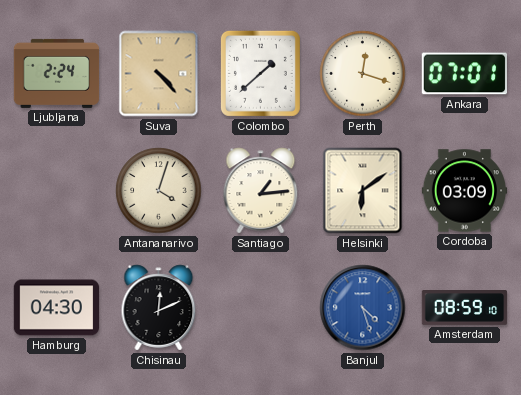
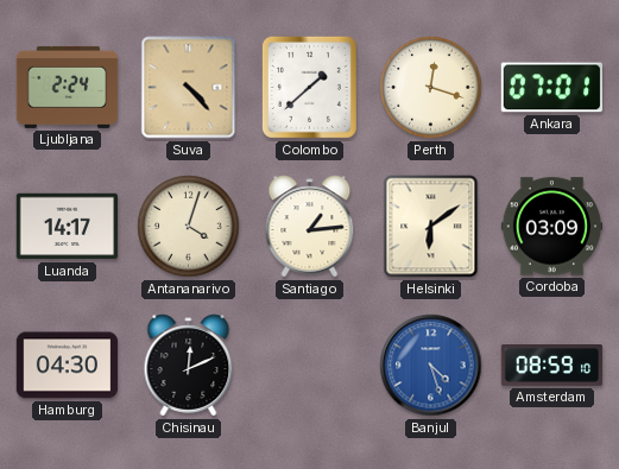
Luanda: none -> 14:17
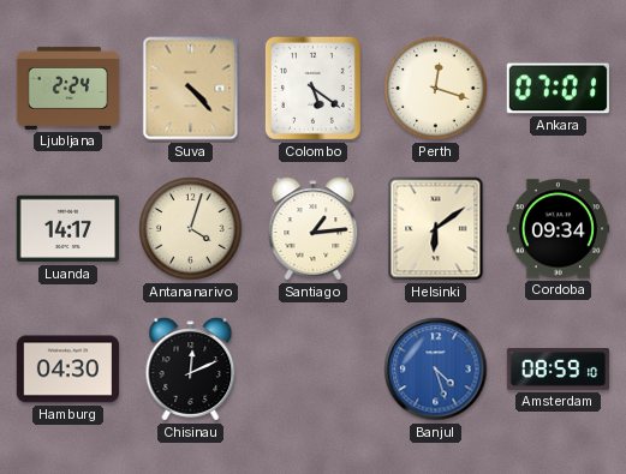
Colombo: 1:38 -> 5:21
Cordoba: 03:09 -> 09:34
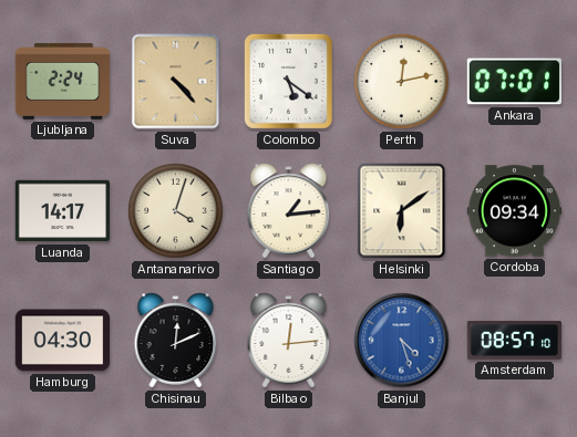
Perth: 12:18 -> 12:13
Bilbao: none -> 12:14
Amsterdam: 08:59 -> 08:57
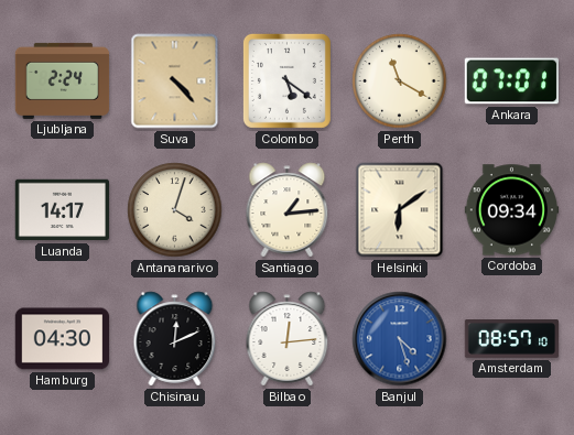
Perth: 12:13 -> 11:20
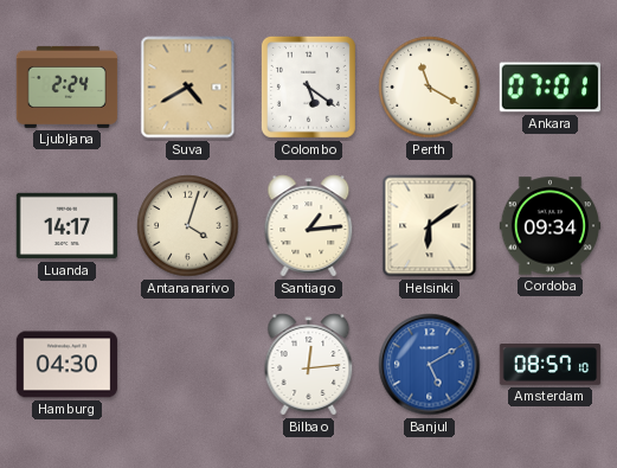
Suva: 4:23 -> 4:40
Chisinau: 12:11 -> none
Banjul: 4:27 -> 5:10
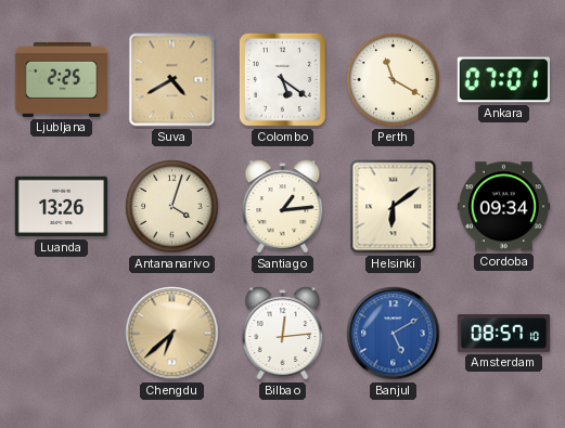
Ljubljana: 2:24 -> 2:25
Luanda: 14:17 -> 13:26
Hamburg: 04:30 -> none
Chengdu: none -> 6:38
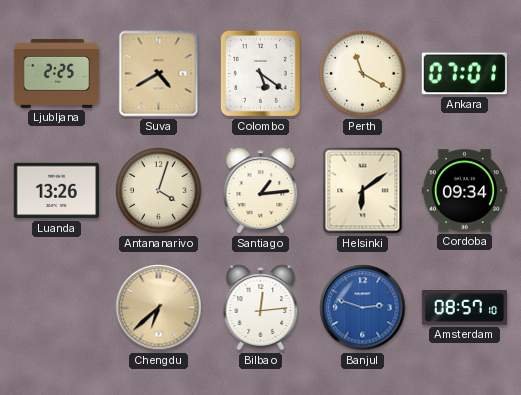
Banjul: 5:10 -> 2:48
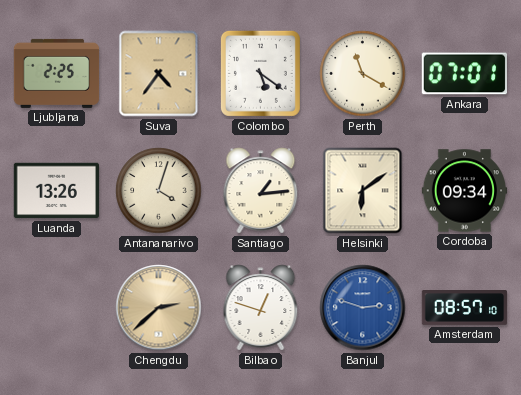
Suva: 4:40 -> 4:36
Chengdu: 6:38 -> 2:38
Bilbao: 12:14 -> 12:48
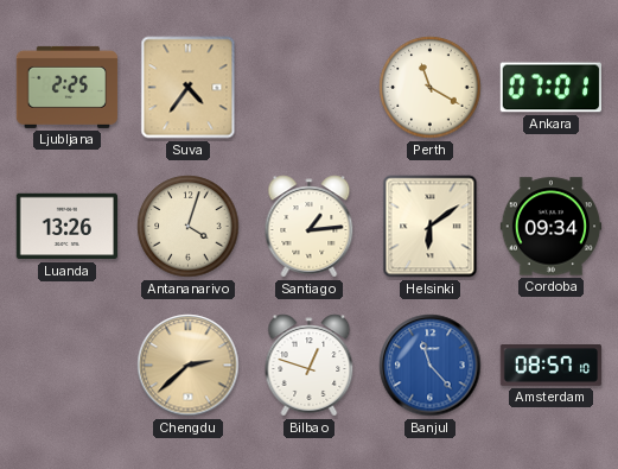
Colombo: 5:21 -> none
Banjul: 2:48 -> 11:23
